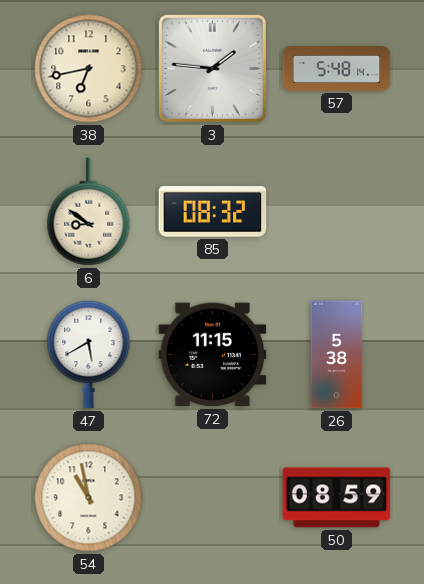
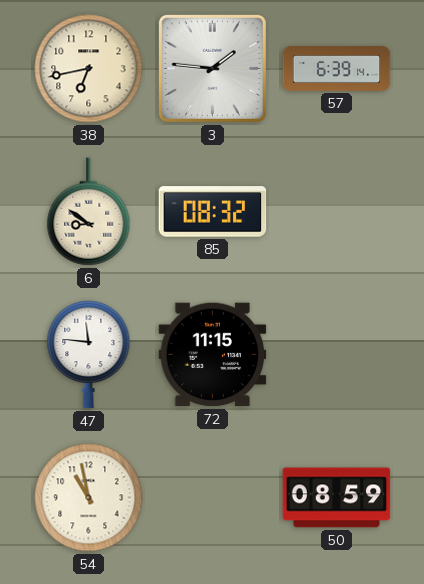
57: 5:48 -> 6:39
47: 5:40 -> 11:46
26: 5:38 -> none
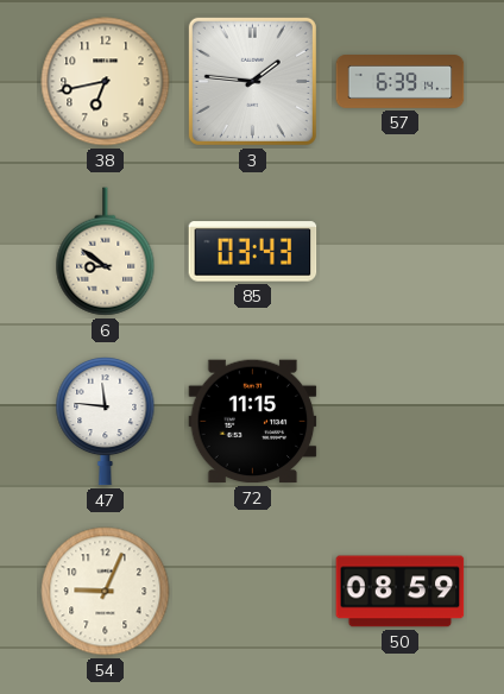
85: 08:32 -> 03:43
54: 10:58 -> 9:04
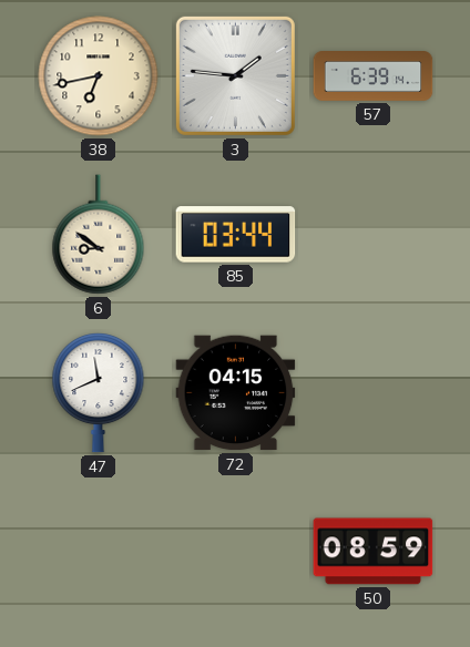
85: 03:43 -> 03:44
47: 11:46 -> 11:41
72: 11:15 -> 04:15
54: 9:04 -> none
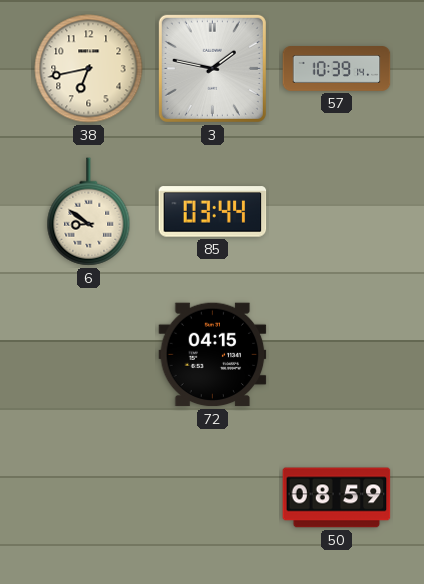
3: 1:46 -> 1:47
57: 6:39 -> 10:39
47: 11:41 -> none
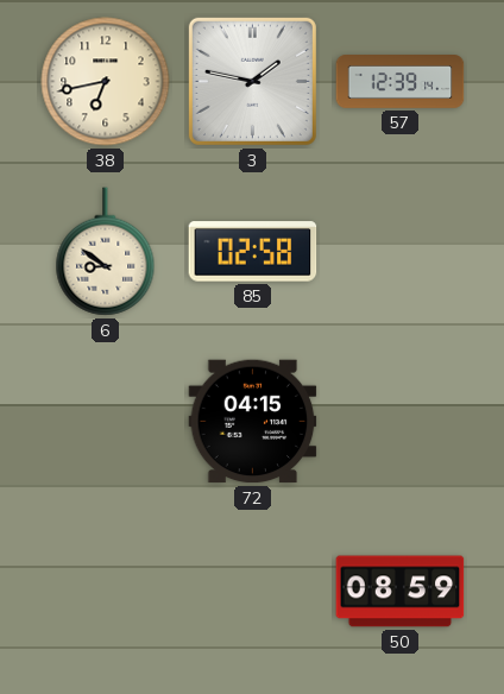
57: 10:39 -> 12:39
85: 03:44 -> 02:58
